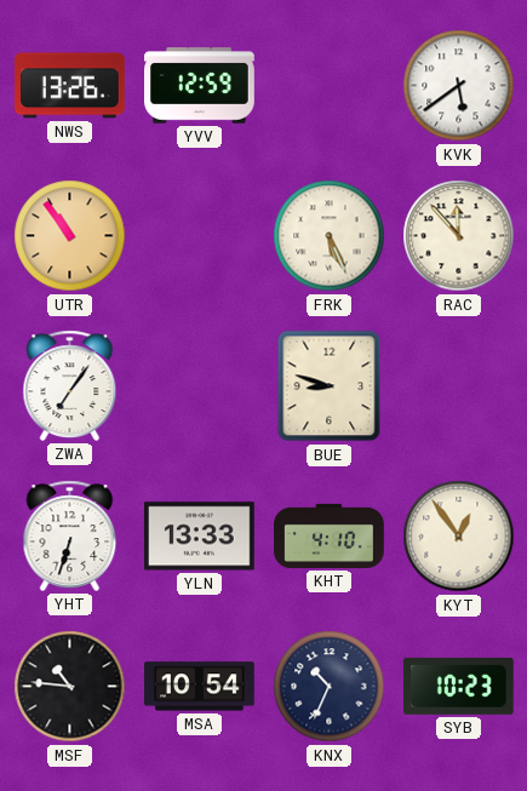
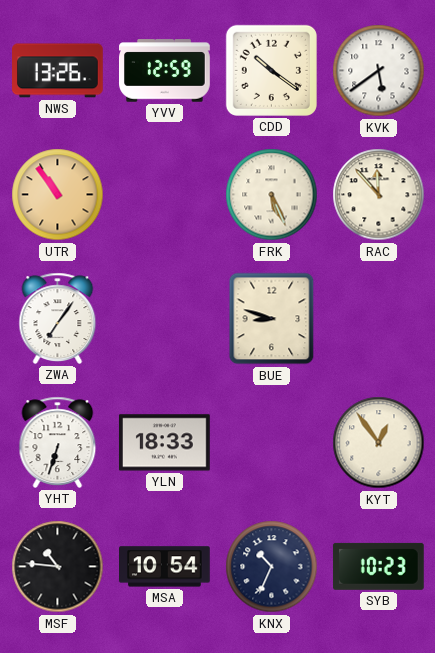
CDD: none -> 10:21
YLN: 13:33 -> 18:33
KHT: 4:10 -> none
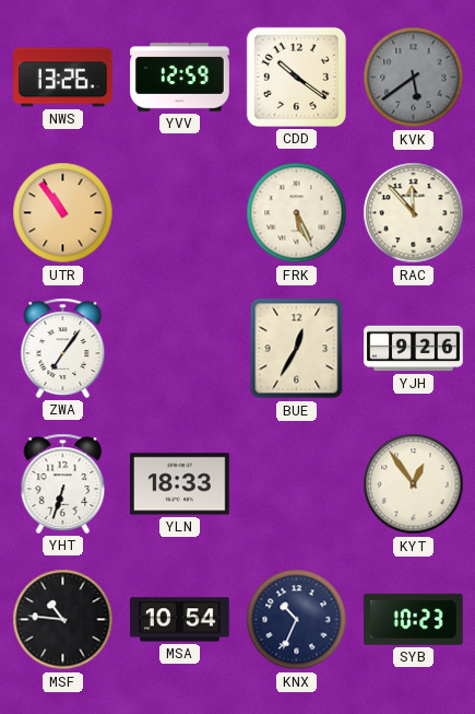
KVK dial: white -> grey
BUE: 8:48 -> 12:35
YJH: none -> 9:26
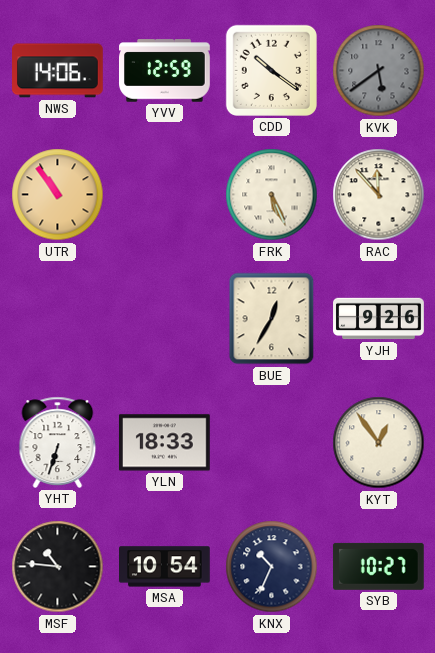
NWS: 13:26 -> 14:06
ZWA: 7:06 -> none
SYB: 10:23 -> 10:27
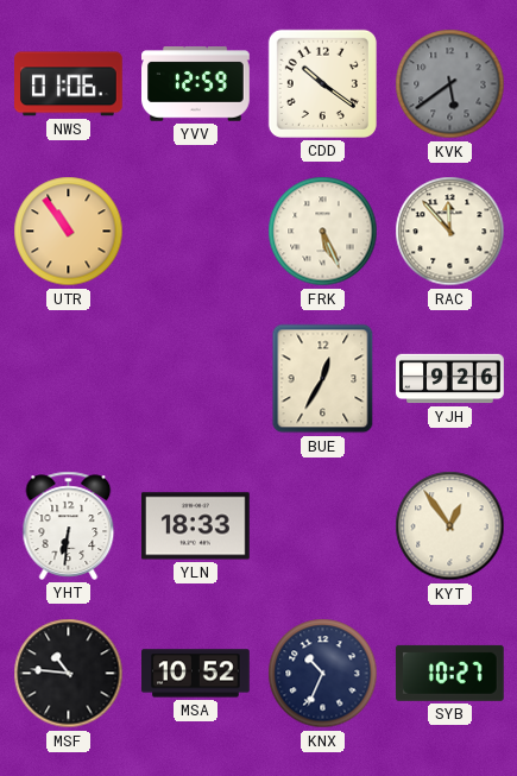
NWS: 14:06 -> 01:06
YHT: 6:33 -> 6:31
MSA: 10:54 -> 10:52
